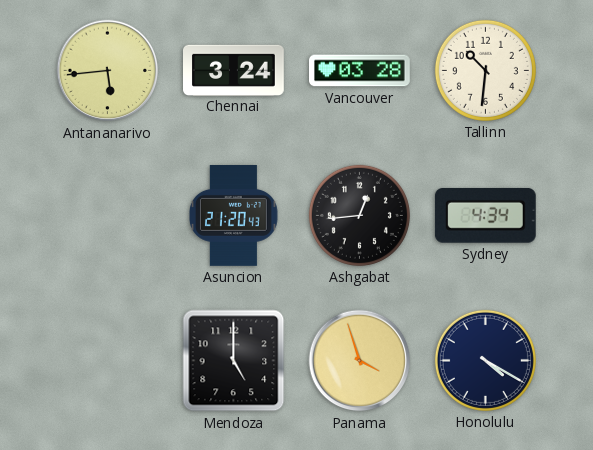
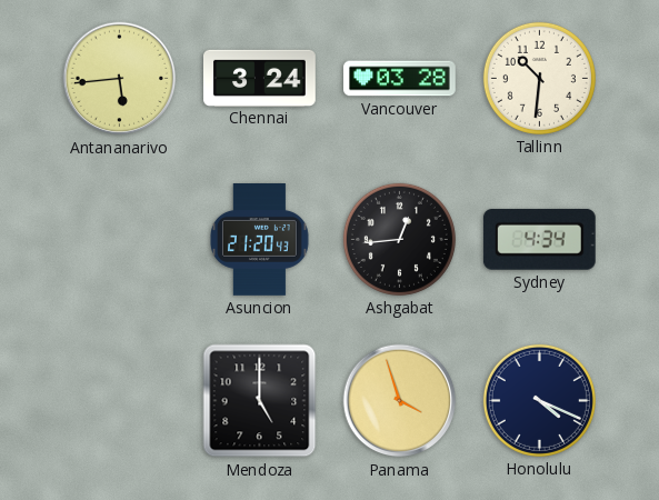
Honolulu: 4:20 -> 4:19
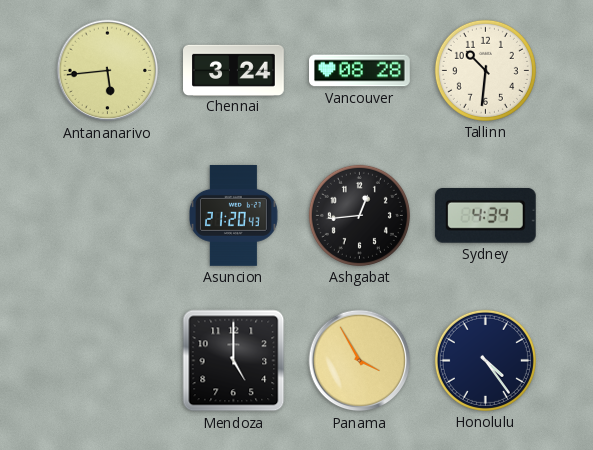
Vancouver: 03:28 -> 08:28
Panama: 3:57 -> 3:55
Honolulu: 4:19 -> 4:24
